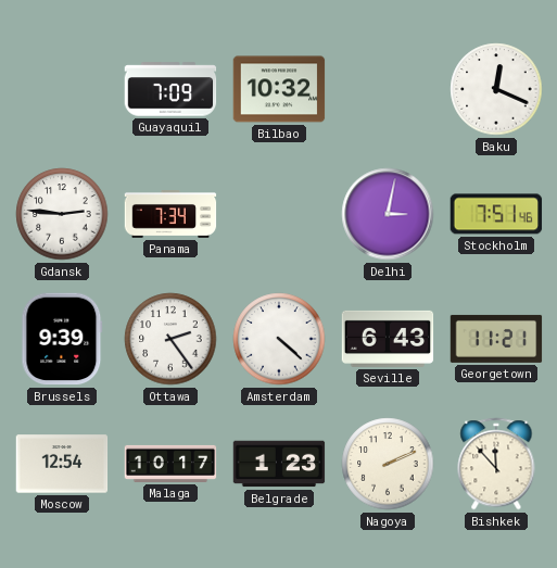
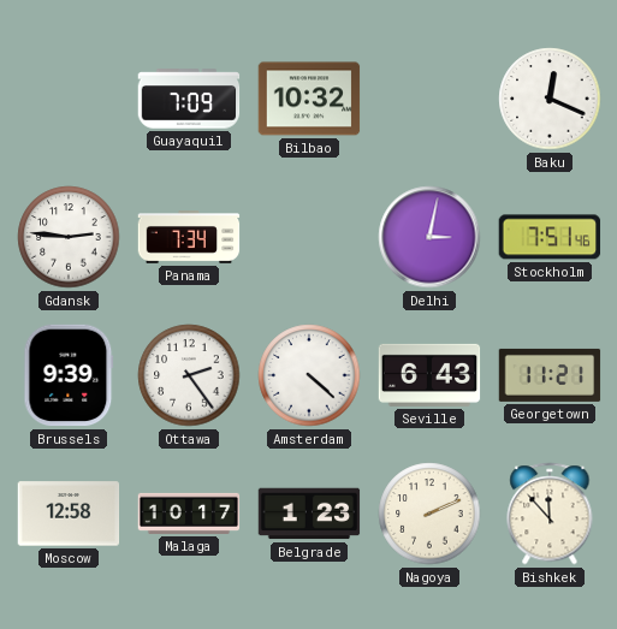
Moscow: 12:54 -> 12:58
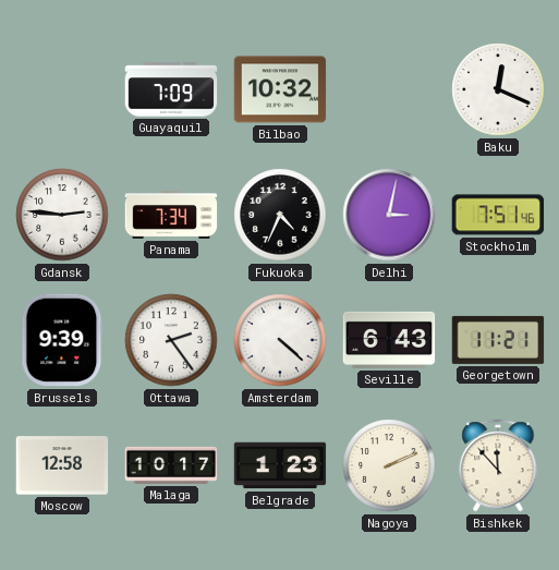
Fukuoka: none -> 4:34
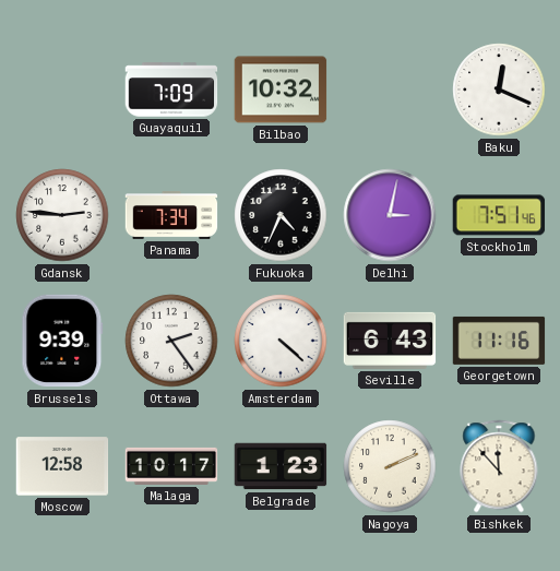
Georgetown: 11:21 -> 11:16
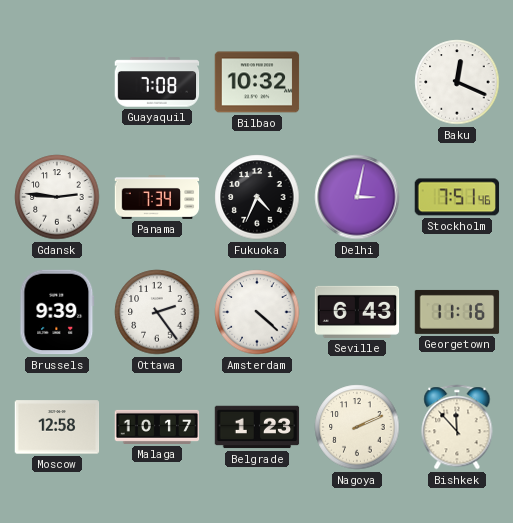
Guayaquil: 7:09 -> 7:08
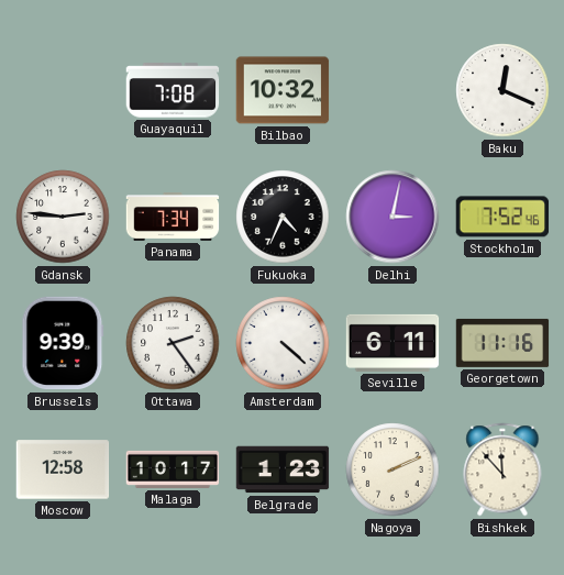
Stockholm: 7:51 -> 7:52
Seville: 6:43 -> 6:11
